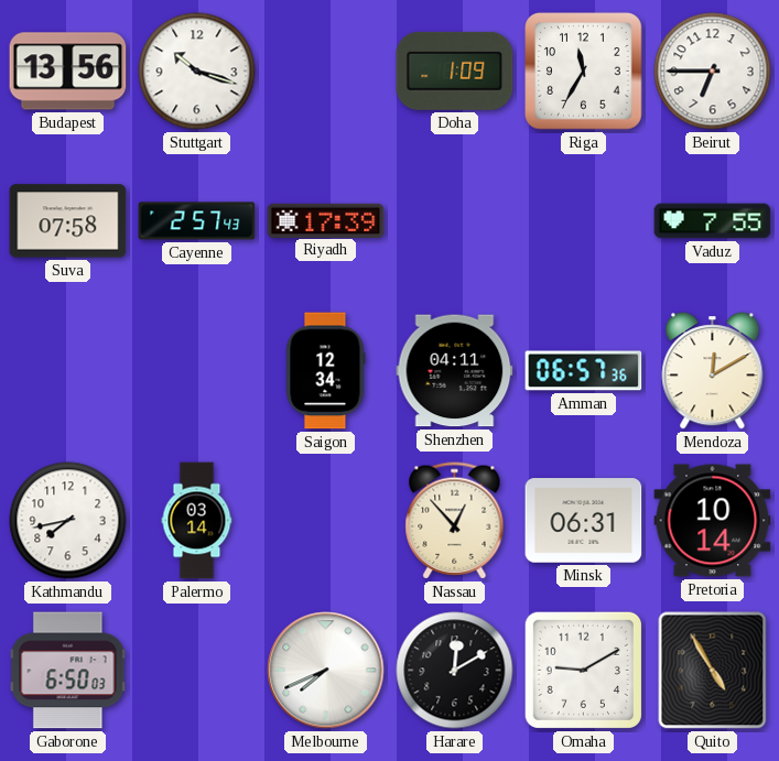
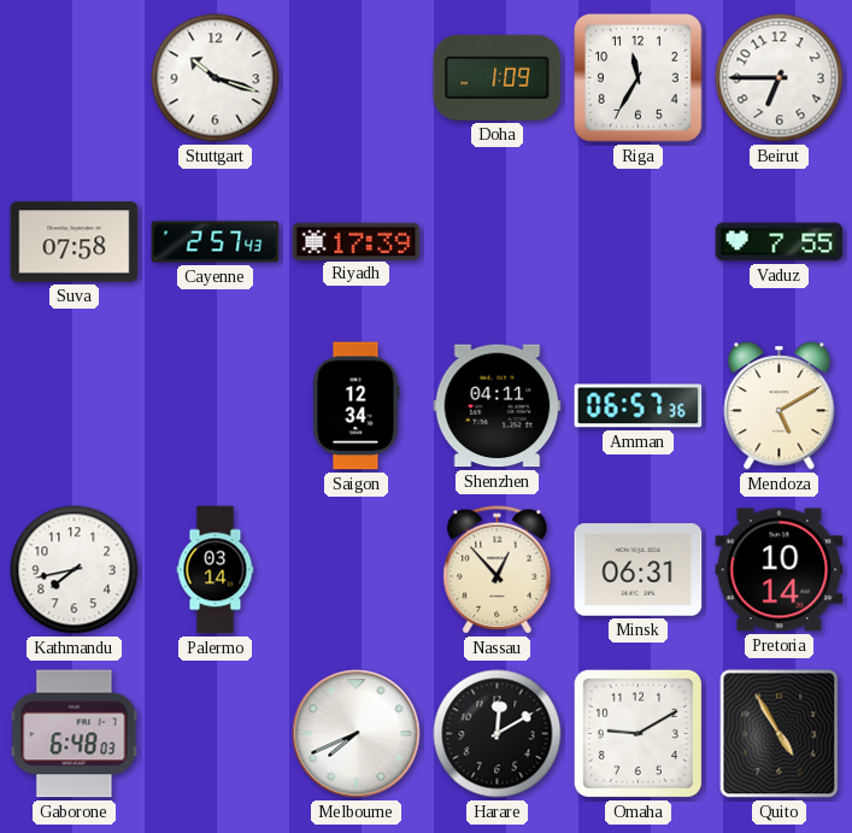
Budapest: 13:56 -> none
Mendoza: 12:10 -> 5:10
Gaborone: 6:50 -> 6:48
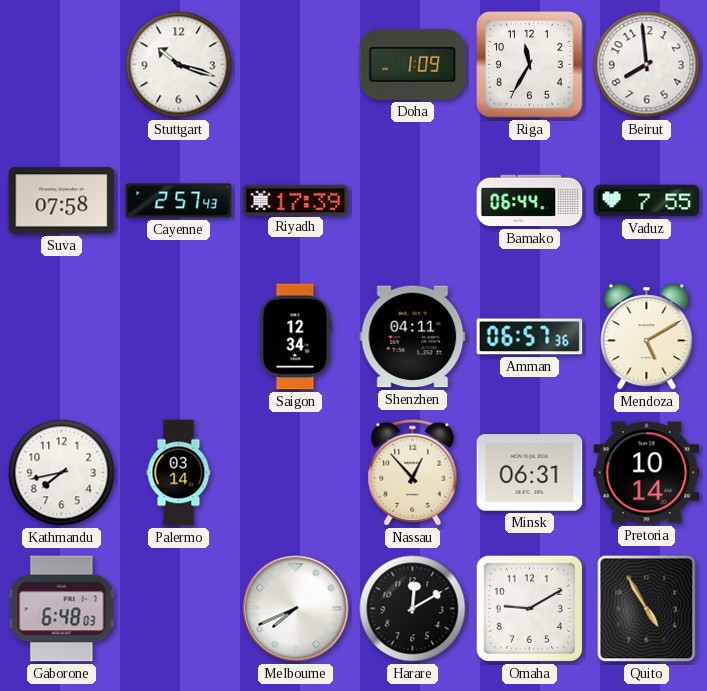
Beirut: 6:45 -> 7:59
Bamako: none -> 06:44
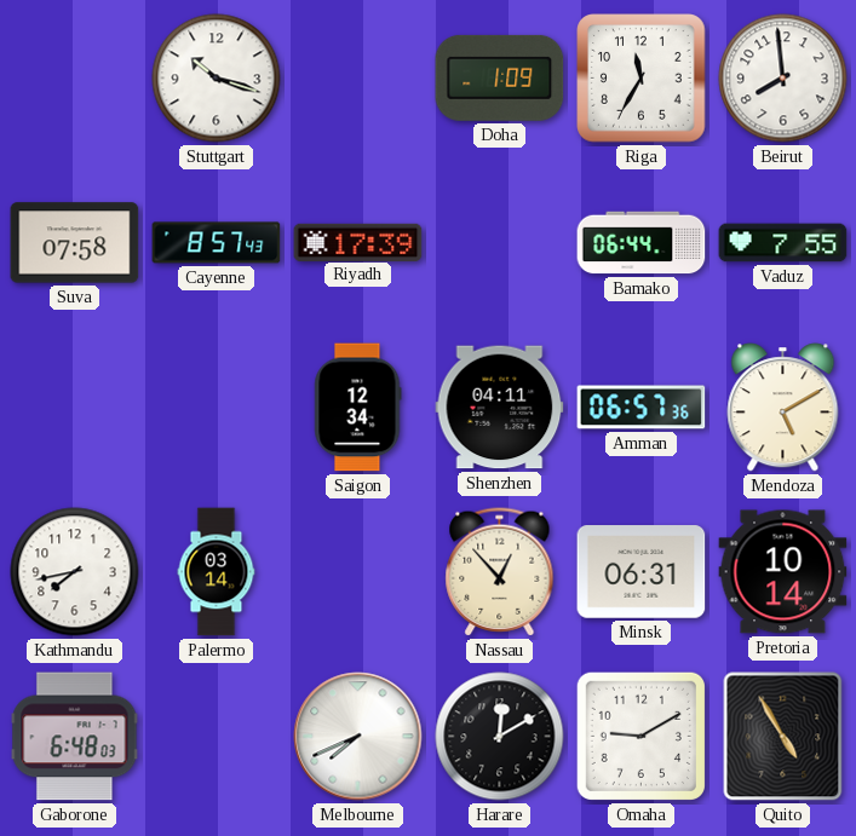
Cayenne: 2:57 -> 8:57
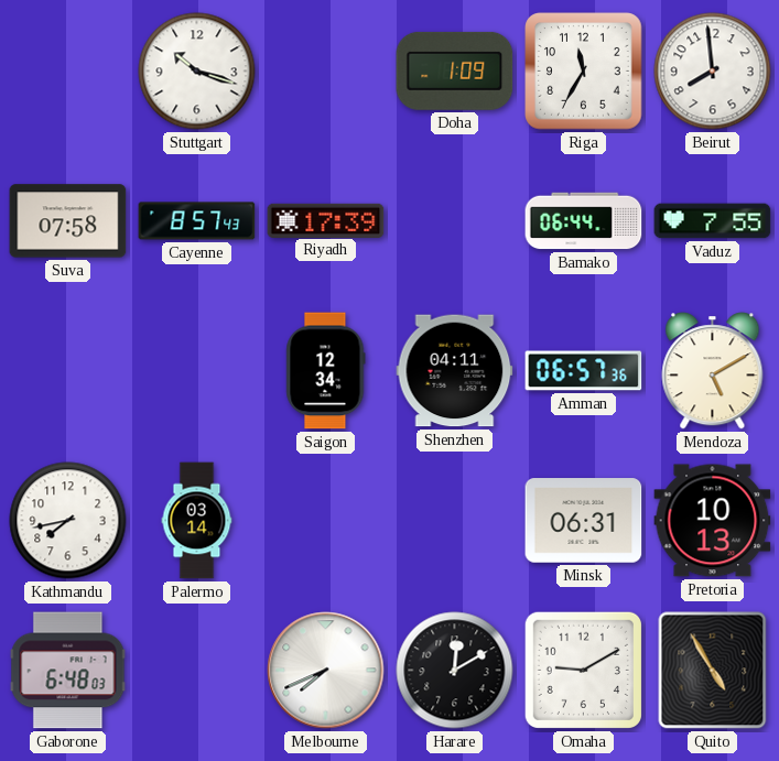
Nassau: 12:53 -> none
Pretoria: 10:14 -> 10:13
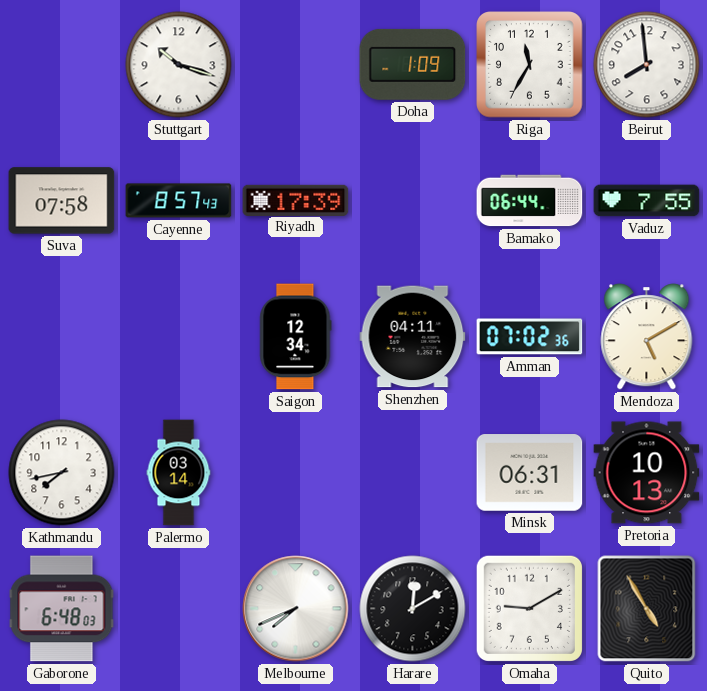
Amman: 06:57 -> 07:02
